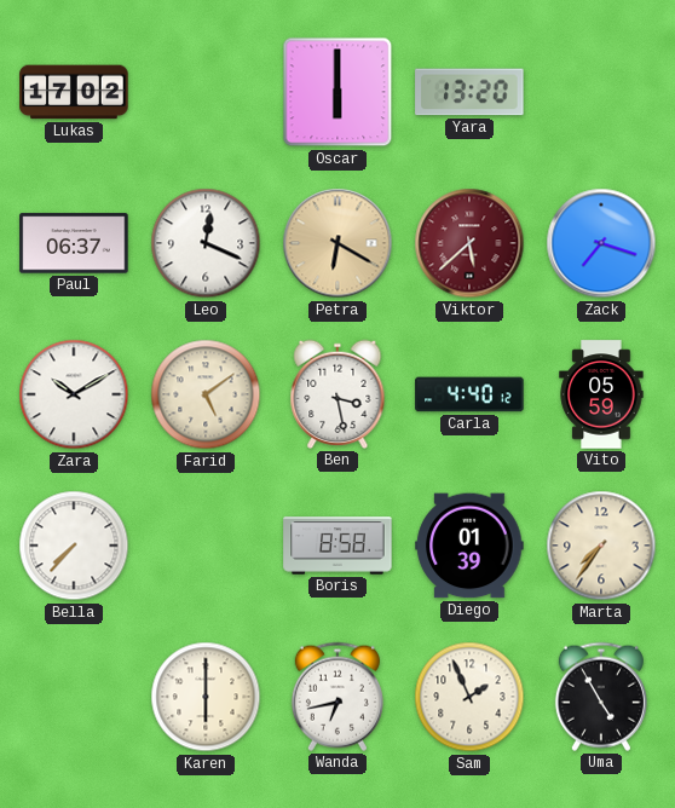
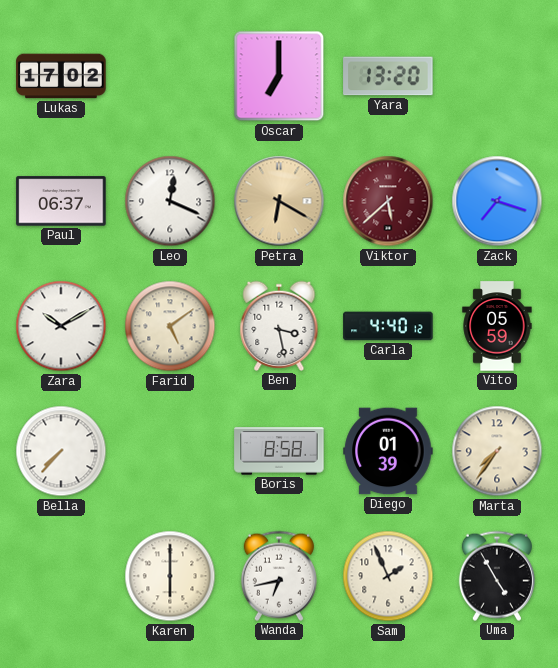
Oscar: 6:00 -> 7:00
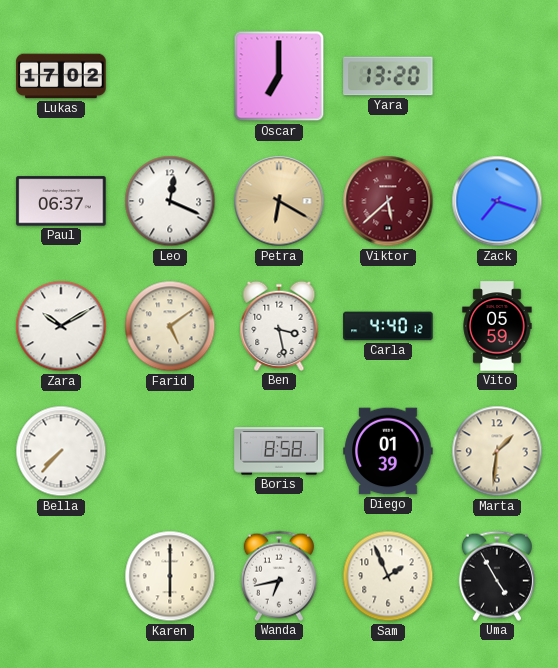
Marta: 7:36 -> 1:31
